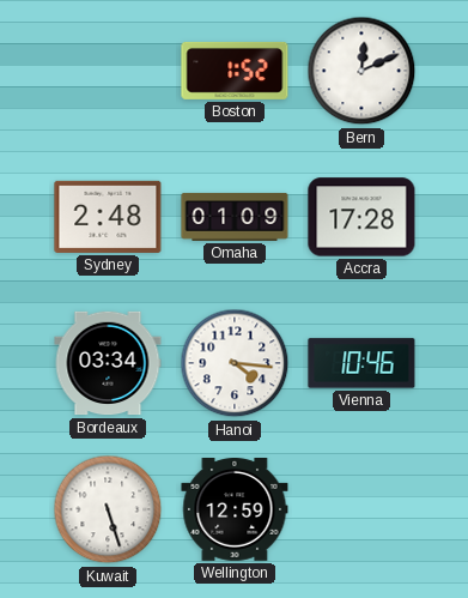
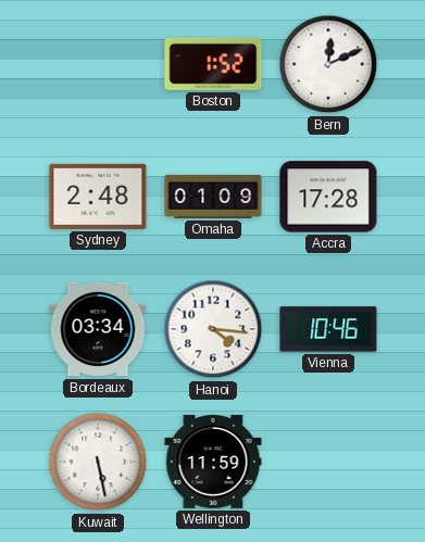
Kuwait: 5:27 -> 5:28
Wellington: 12:59 -> 11:59
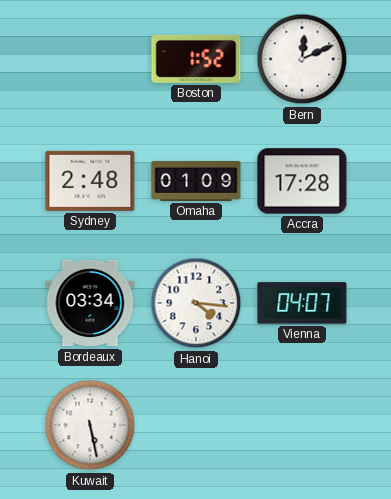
Vienna: 10:46 -> 04:07
Wellington: 11:59 -> none
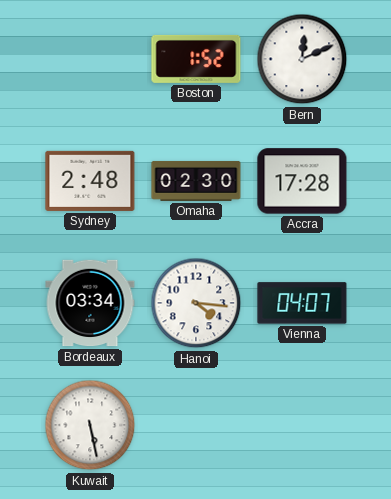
Omaha: 01:09 -> 02:30
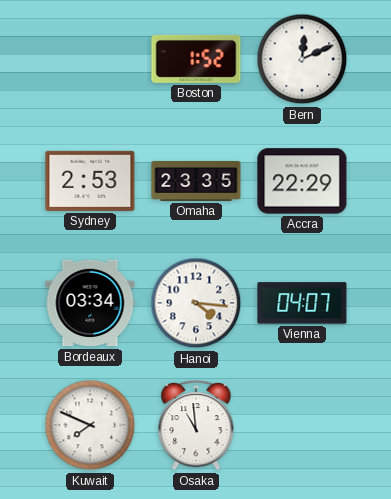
Sydney: 2:48 -> 2:53
Omaha: 02:30 -> 23:35
Accra: 17:28 -> 22:29
Kuwait: 5:28 -> 7:49
Osaka: none -> 10:59
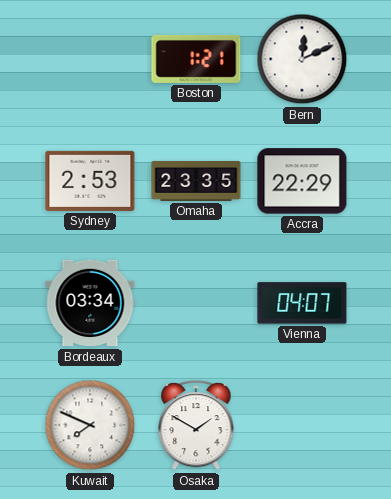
Boston: 1:52 -> 1:21
Hanoi: 4:16 -> none
Osaka: 10:59 -> 1:50
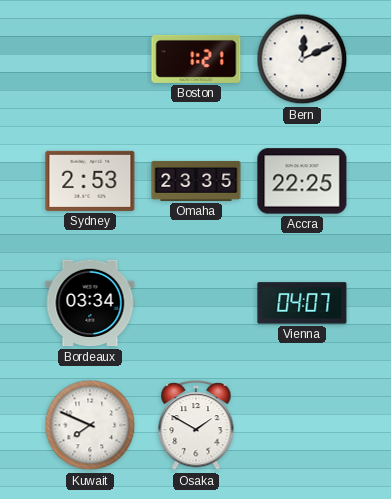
Accra: 22:29 -> 22:25
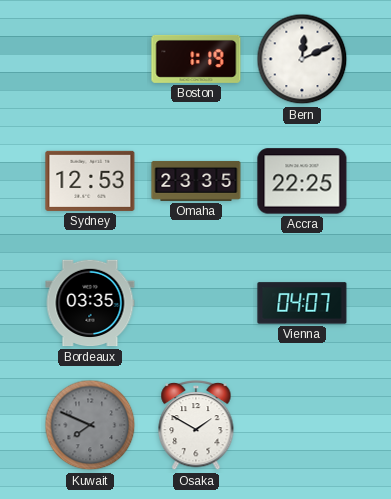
Boston: 1:21 -> 1:19
Sydney: 2:53 -> 12:53
Bordeaux: 03:34 -> 03:35
Kuwait dial: white -> grey
